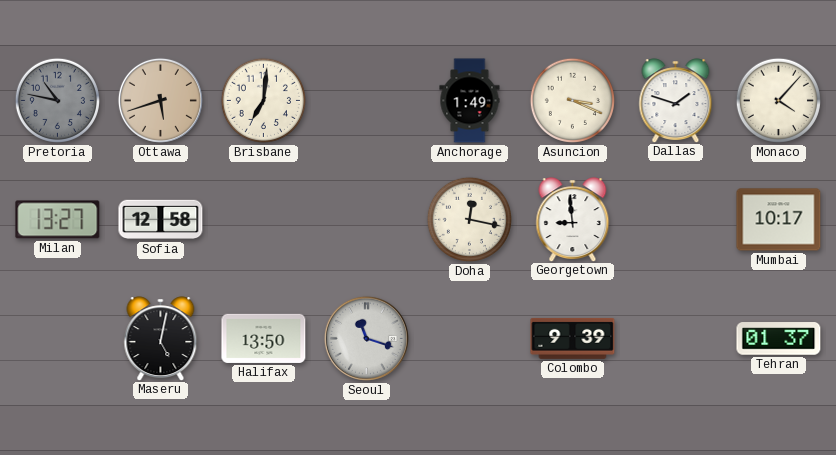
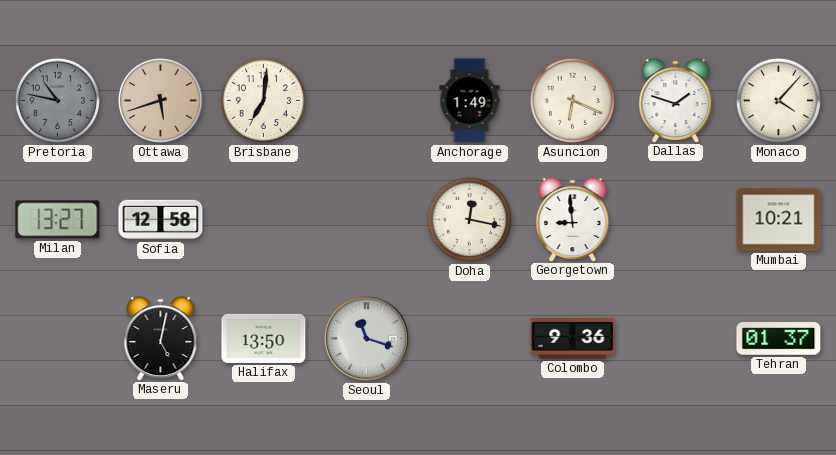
Asuncion: 3:19 -> 6:19
Mumbai: 10:17 -> 10:21
Colombo: 9:39 -> 9:36
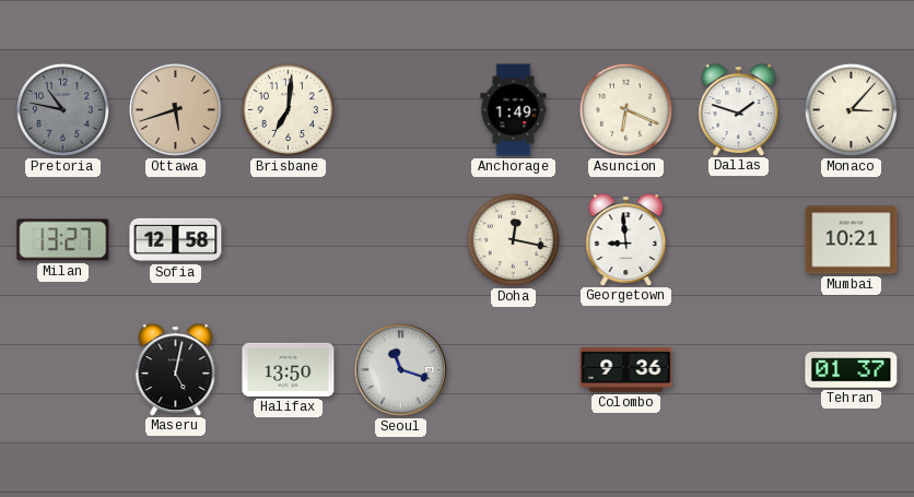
Monaco: 4:07 -> 3:07
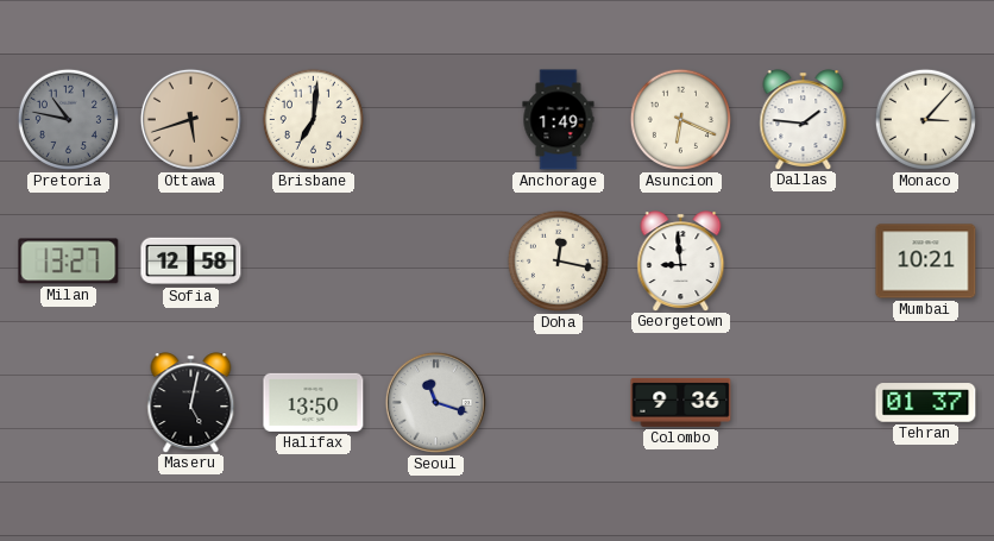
Dallas: 1:48 -> 1:46
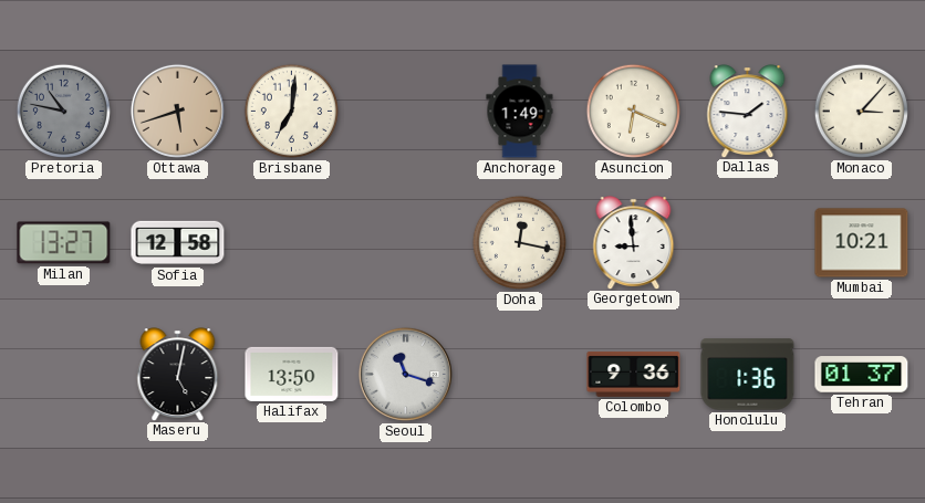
Honolulu: none -> 1:36
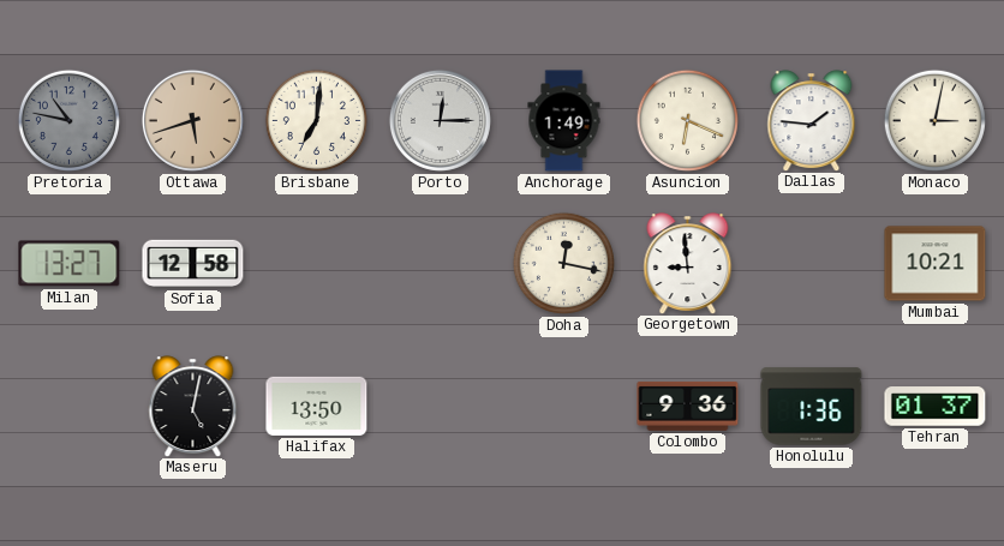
Porto: none -> 12:15
Monaco: 3:07 -> 3:02
Seoul: 11:18 -> none
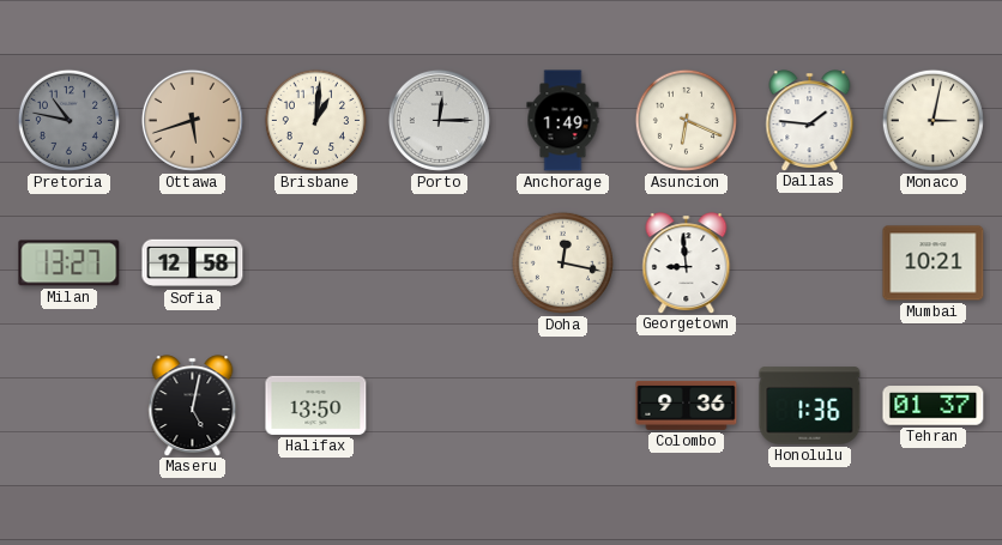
Brisbane: 7:01 -> 1:01
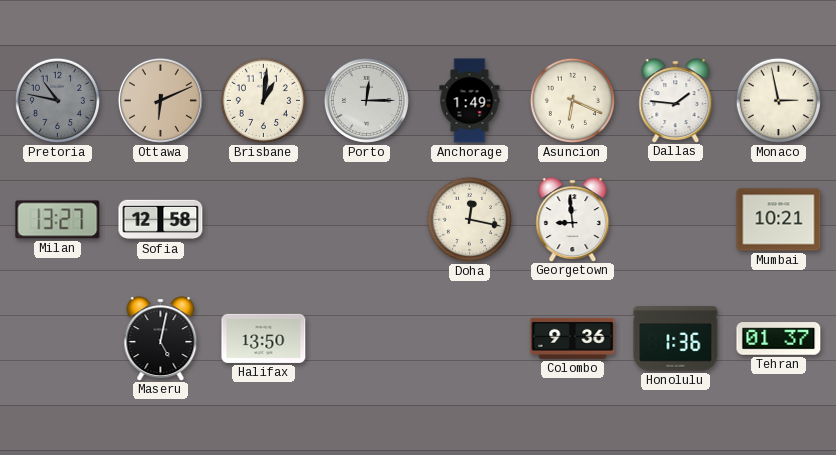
Ottawa: 5:42 -> 6:11
Monaco: 3:02 -> 2:58
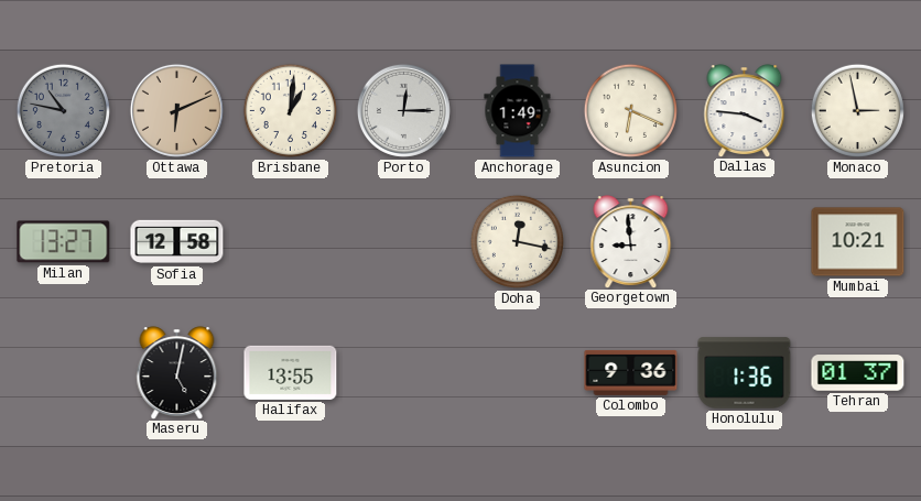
Dallas: 1:46 -> 3:46
Halifax: 13:50 -> 13:55
